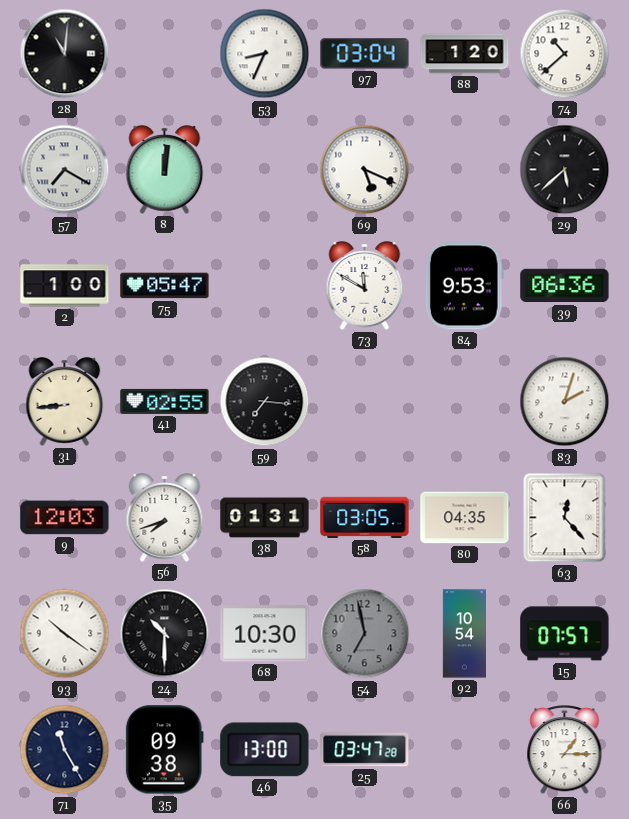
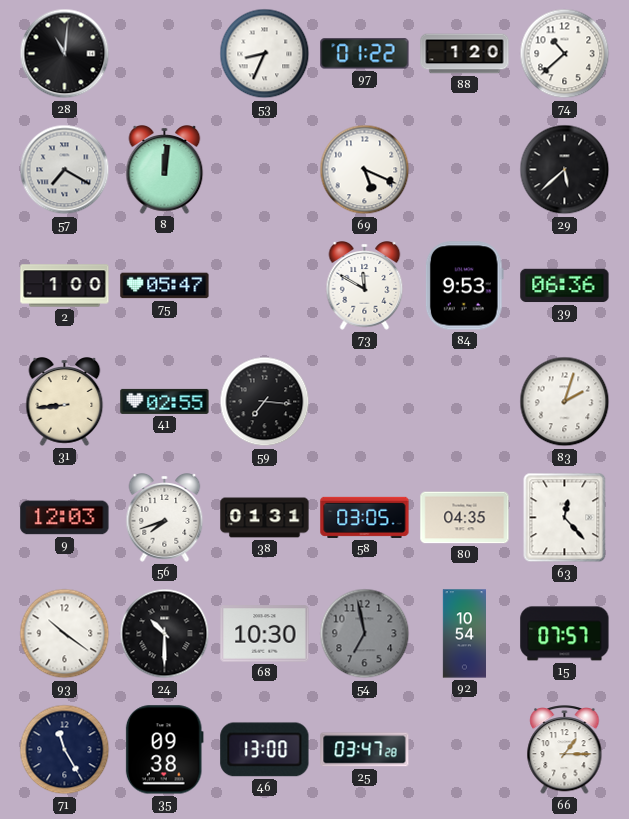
97: 03:04 -> 01:22
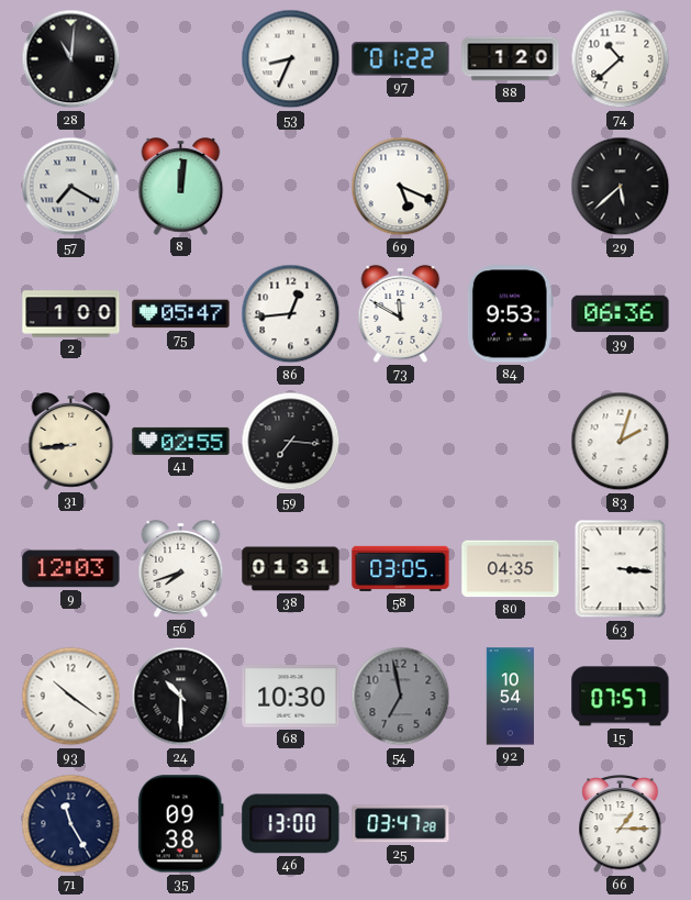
86: none -> 12:44
63: 12:23 -> 3:16
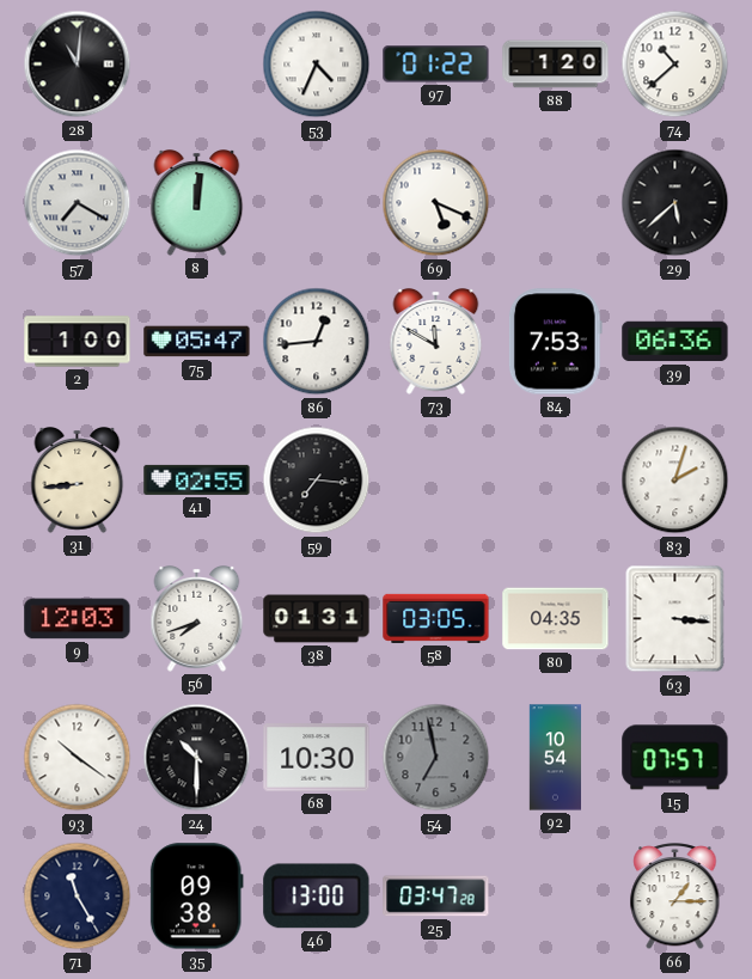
53: 8:34 -> 4:34
84: 9:53 -> 7:53
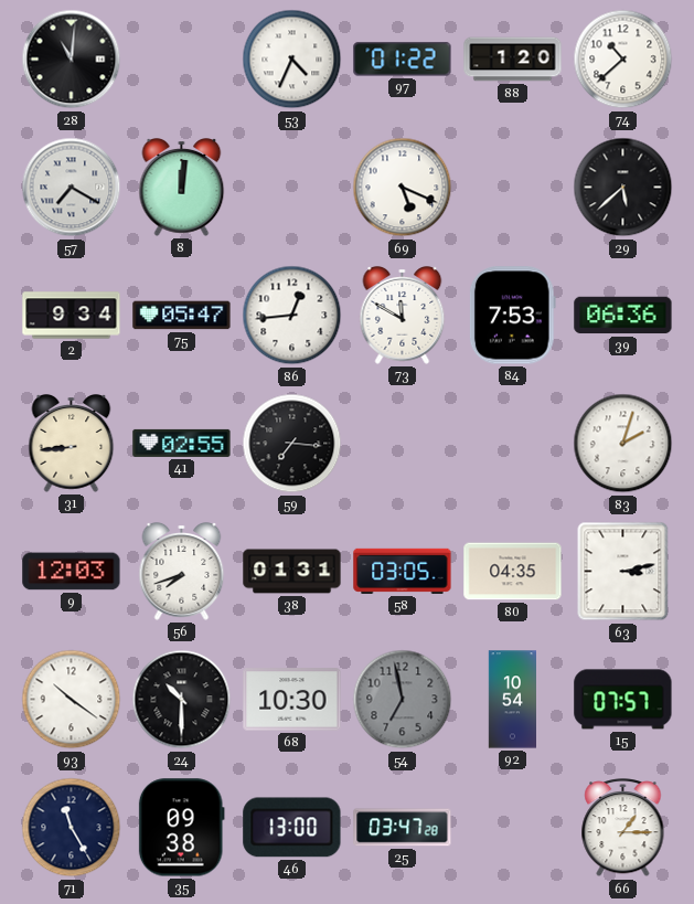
2: 1:00 -> 9:34
63: 3:16 -> 3:13
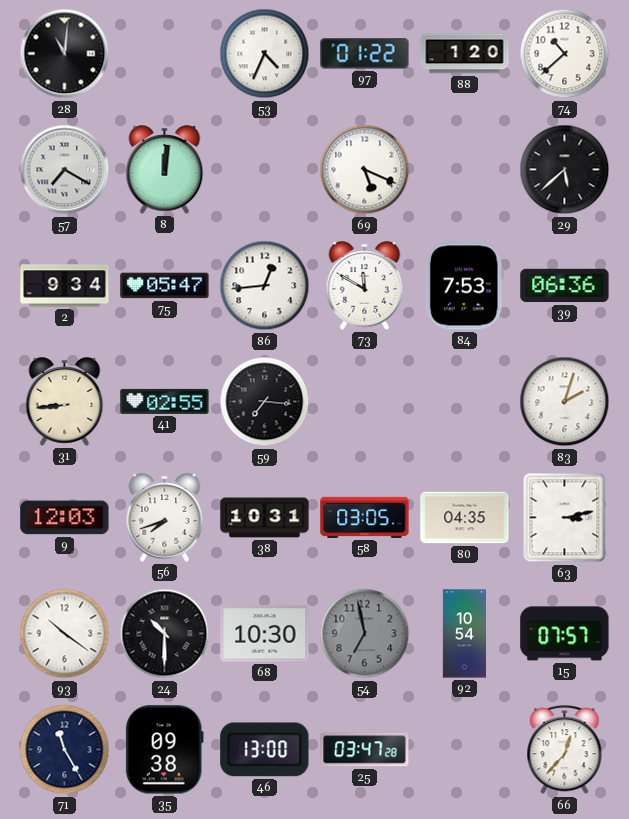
38: 01:31 -> 10:31
66: 1:15 -> 12:37
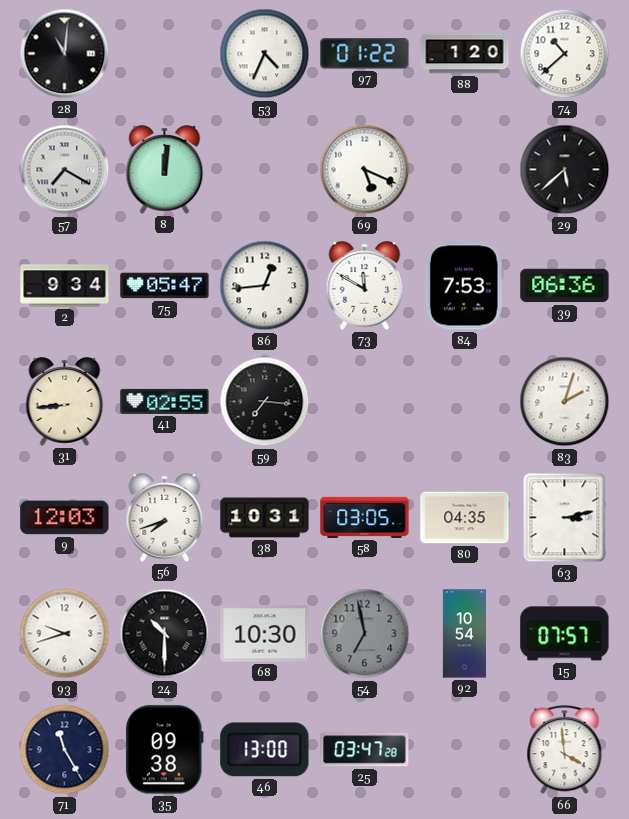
93: 10:21 -> 9:42
66: 12:37 -> 3:59
